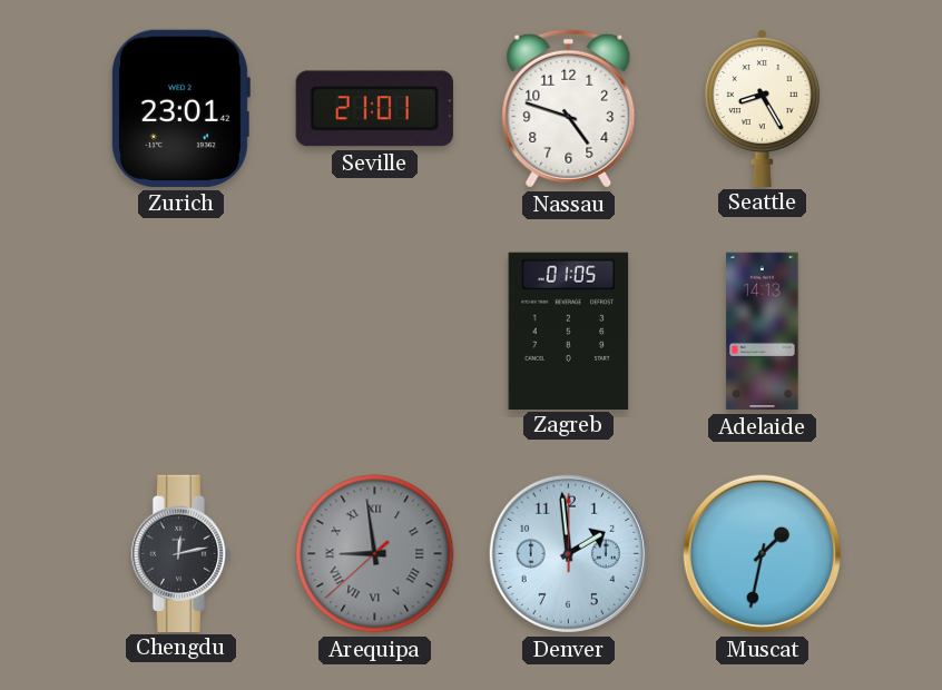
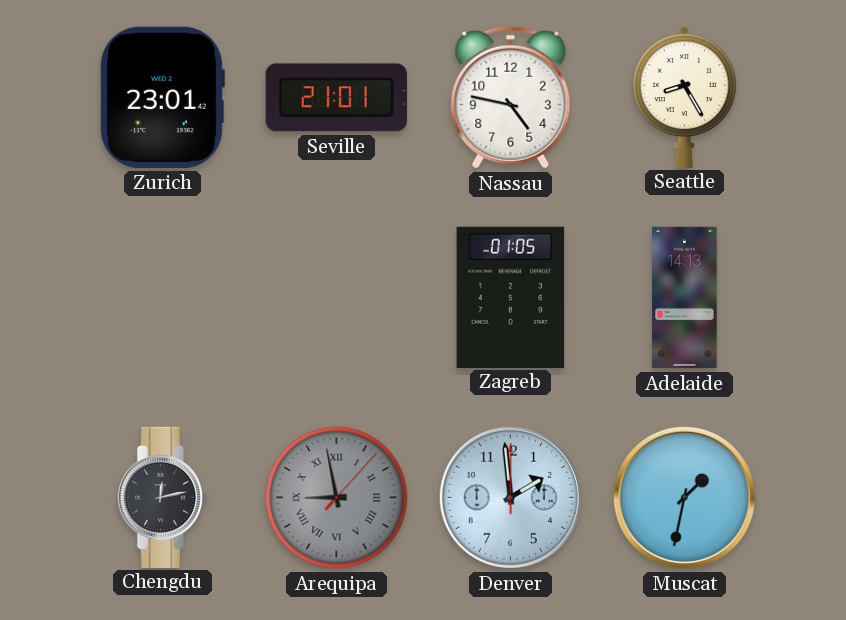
Nassau: 4:48 -> 4:47
Arequipa: 8:58:38 -> 8:58:07
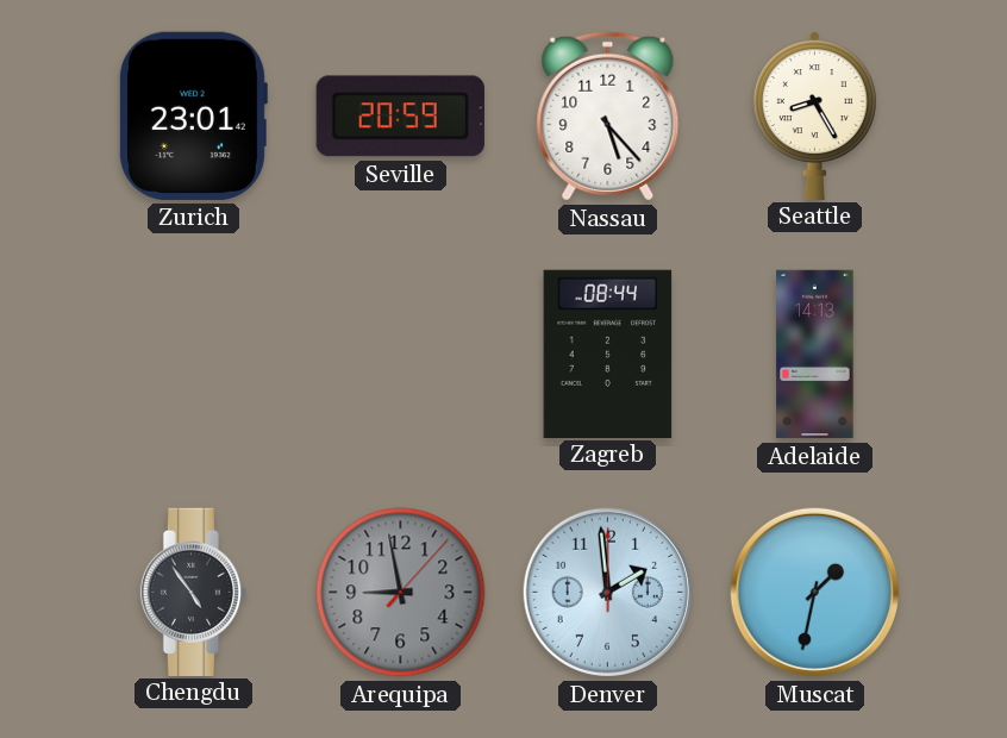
Seville: 21:01 -> 20:59
Nassau: 4:47 -> 5:23
Zagreb: 01:05 -> 08:44
Chengdu: 12:13 -> 4:54
Arequipa numerals: Roman -> Arabic
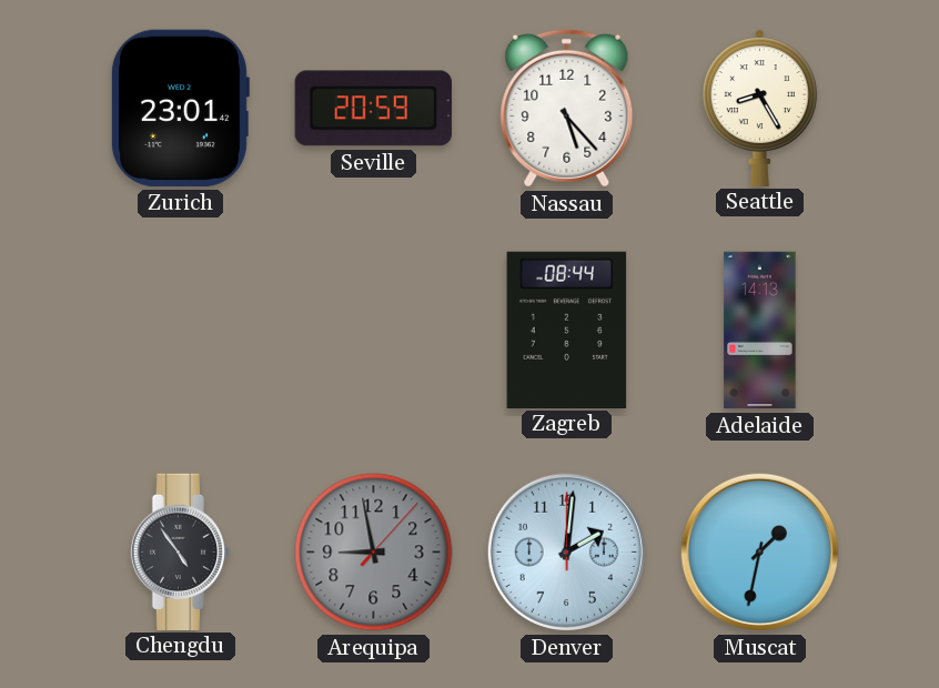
Denver: 1:59 -> 2:01
